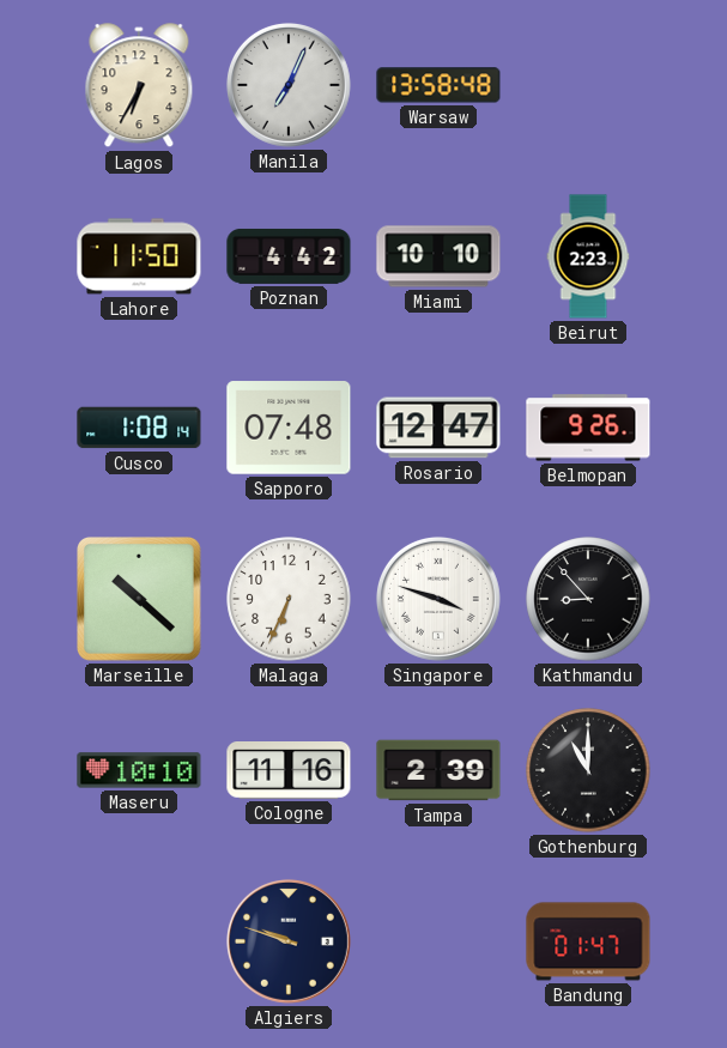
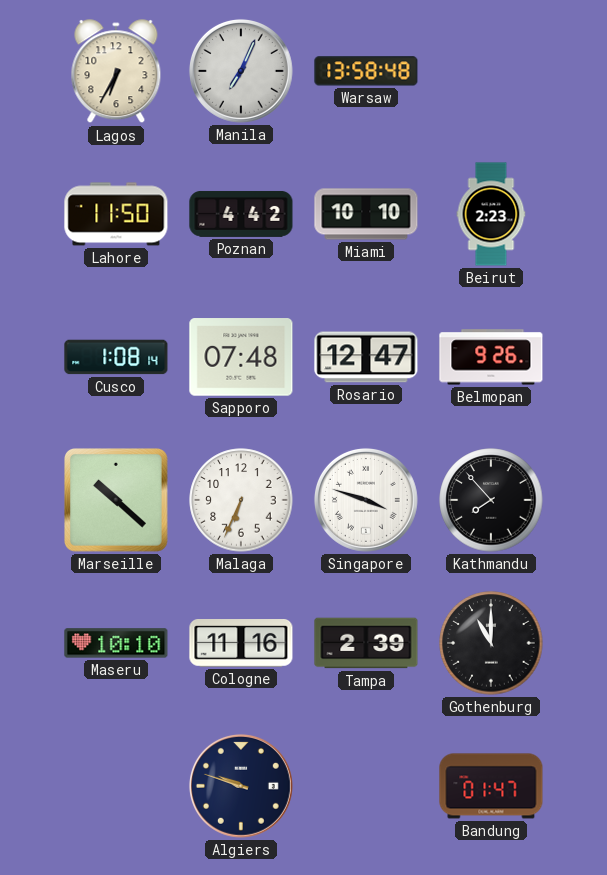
Kathmandu: 8:53 -> 7:53
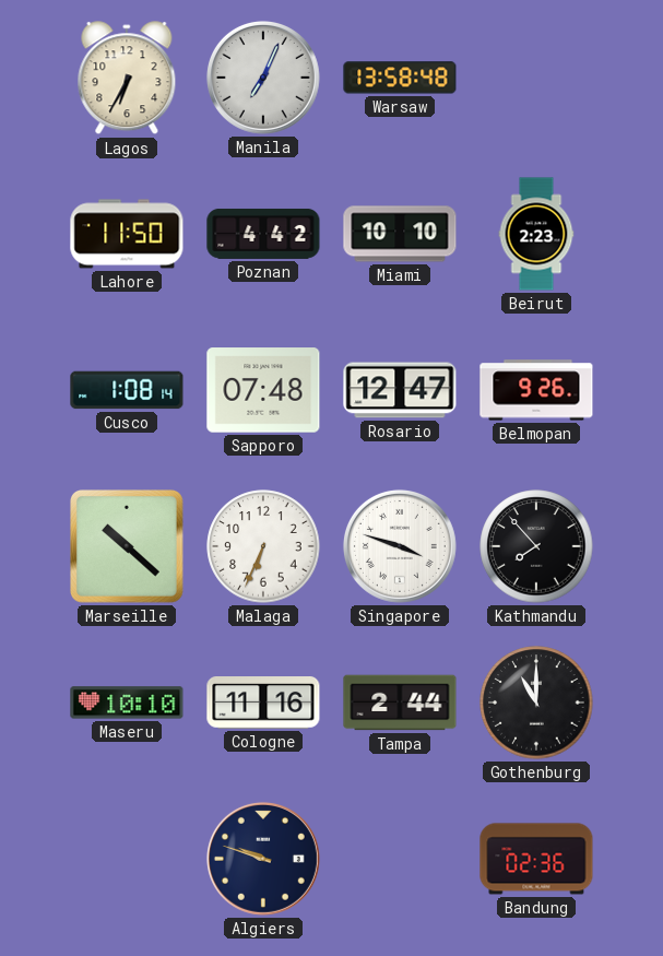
Tampa: 2:39 -> 2:44
Bandung: 01:47 -> 02:36
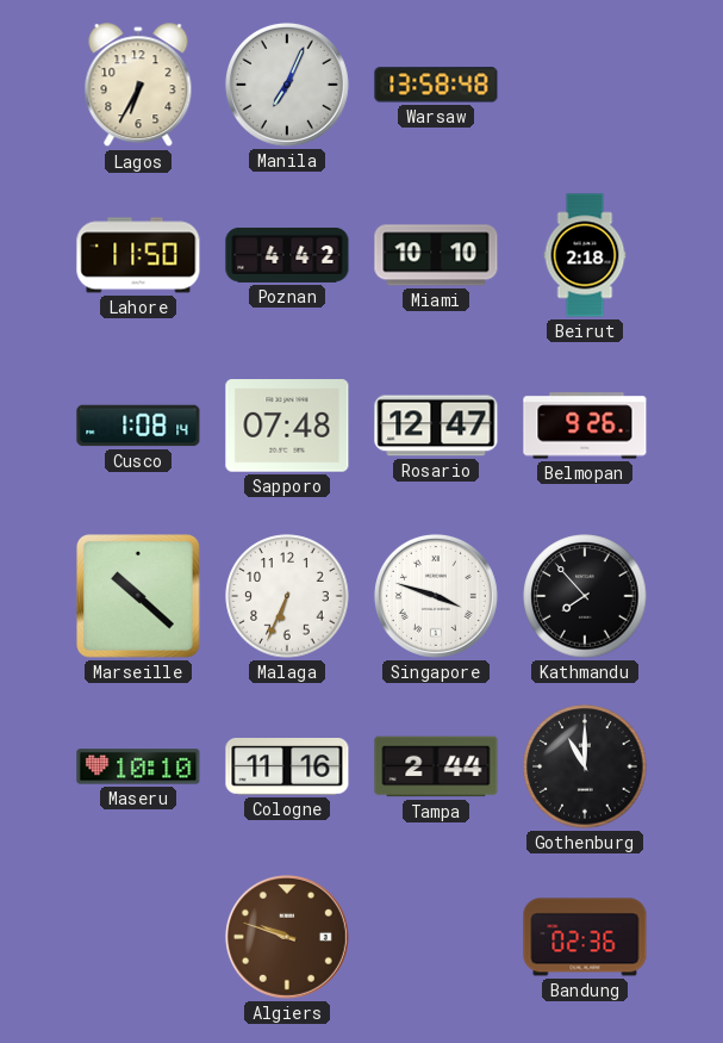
Beirut: 2:23 -> 2:18
Algiers dial: navy -> brown
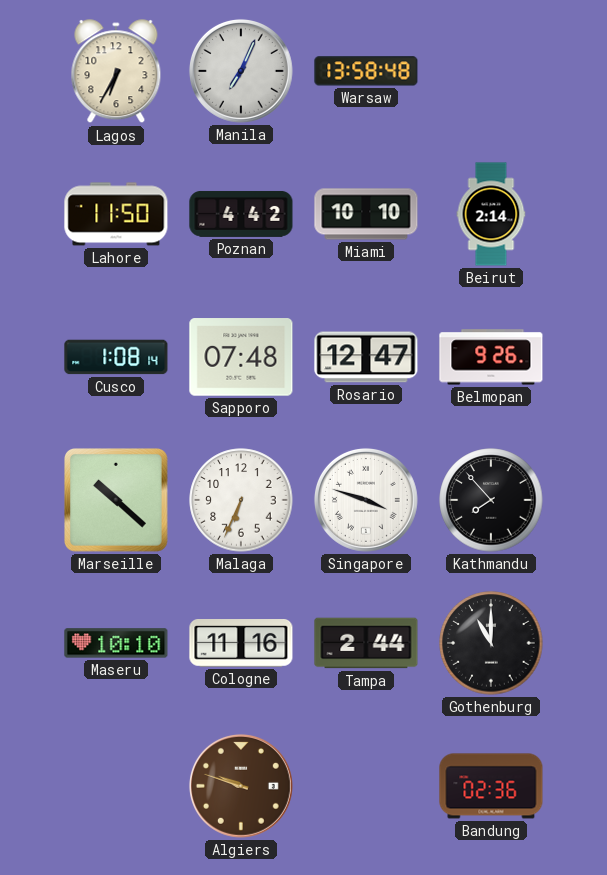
Beirut: 2:18 -> 2:14
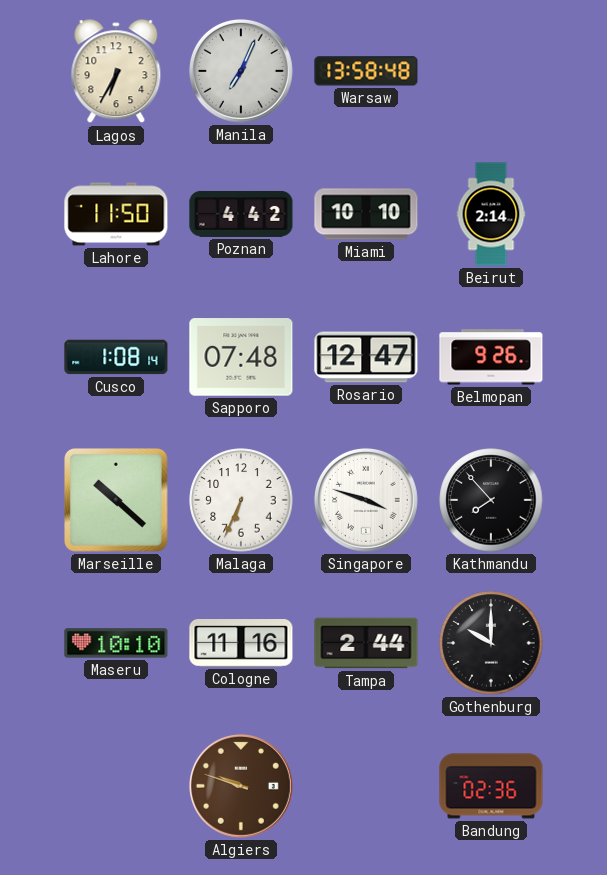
Gothenburg: 11:00 -> 10:00
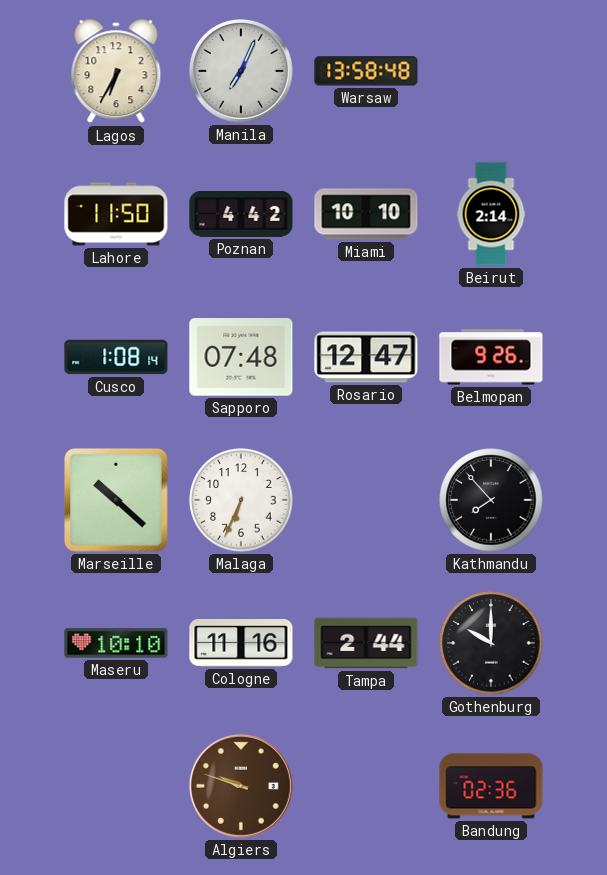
Singapore: 3:48 -> none
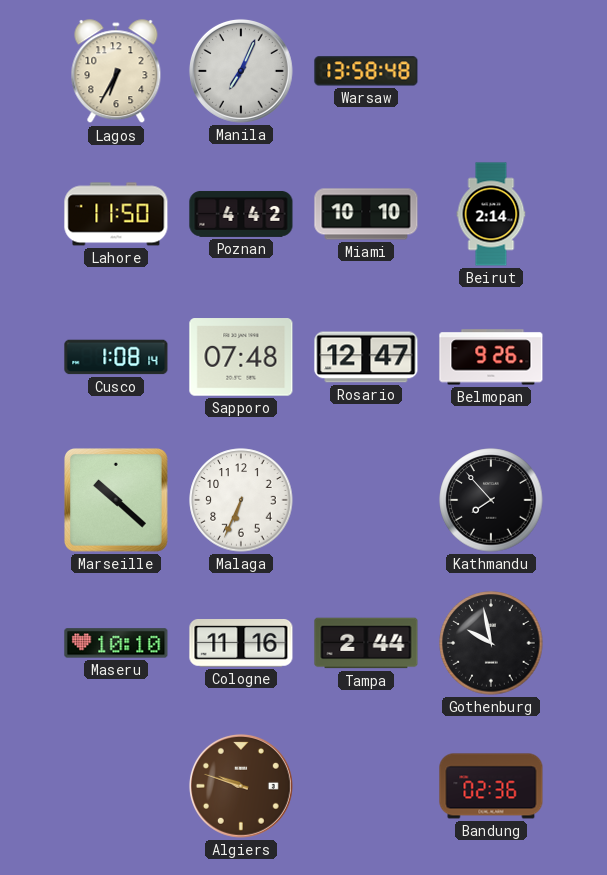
Gothenburg: 10:00 -> 9:58
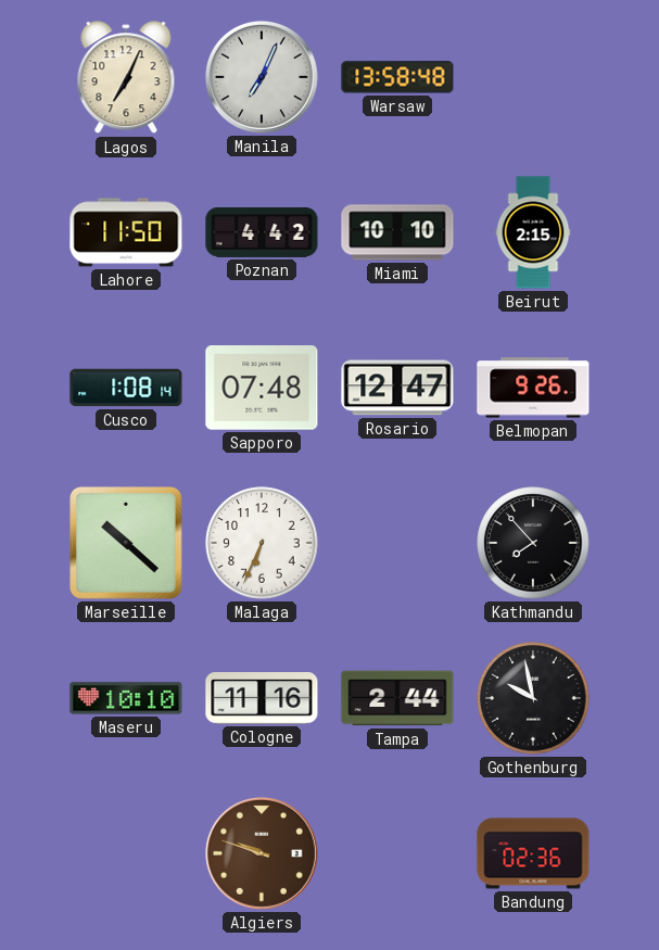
Lagos: 6:35 -> 7:04
Beirut: 2:14 -> 2:15
